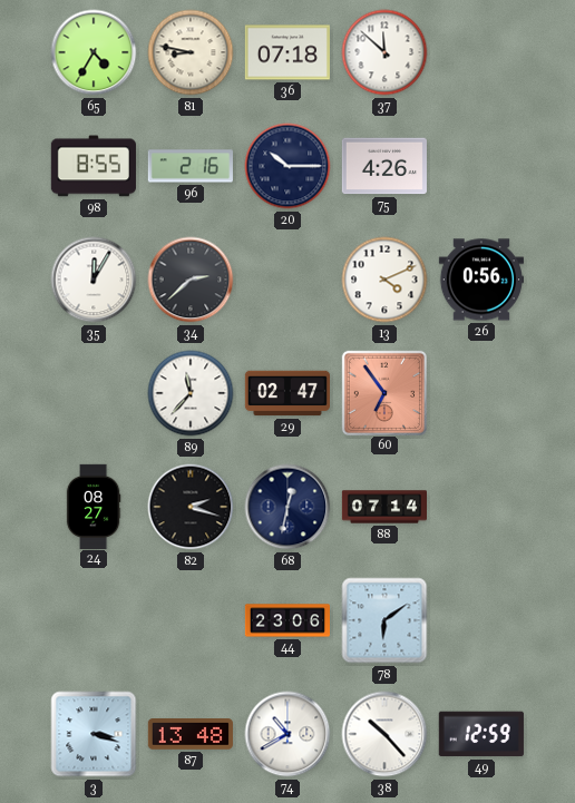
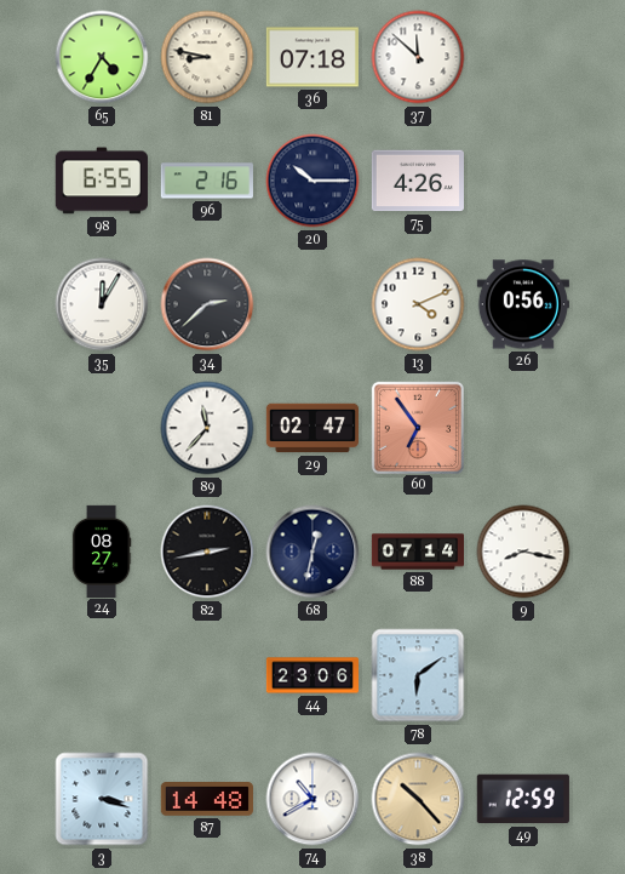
98: 8:55 -> 6:55
82: 2:18 -> 2:43
9: none -> 8:17
87: 13:48 -> 14:48
38 dial: white -> champagne
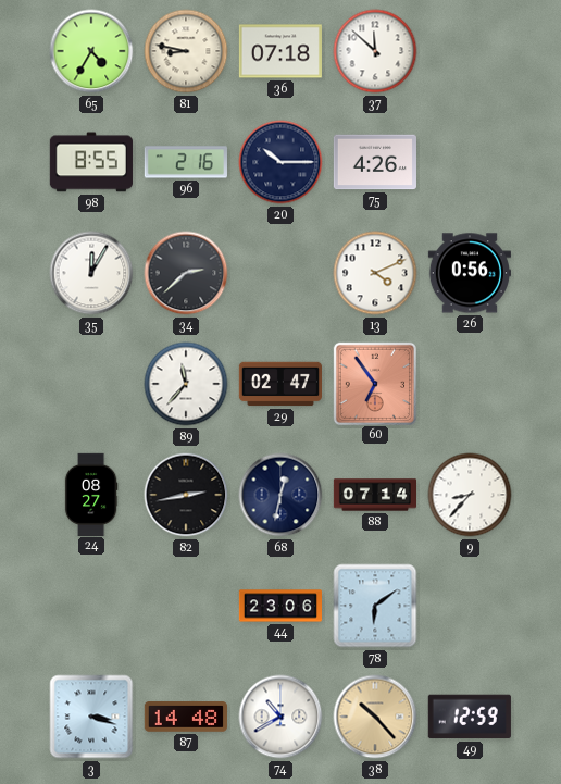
98: 6:55 -> 8:55
9: 8:17 -> 8:37
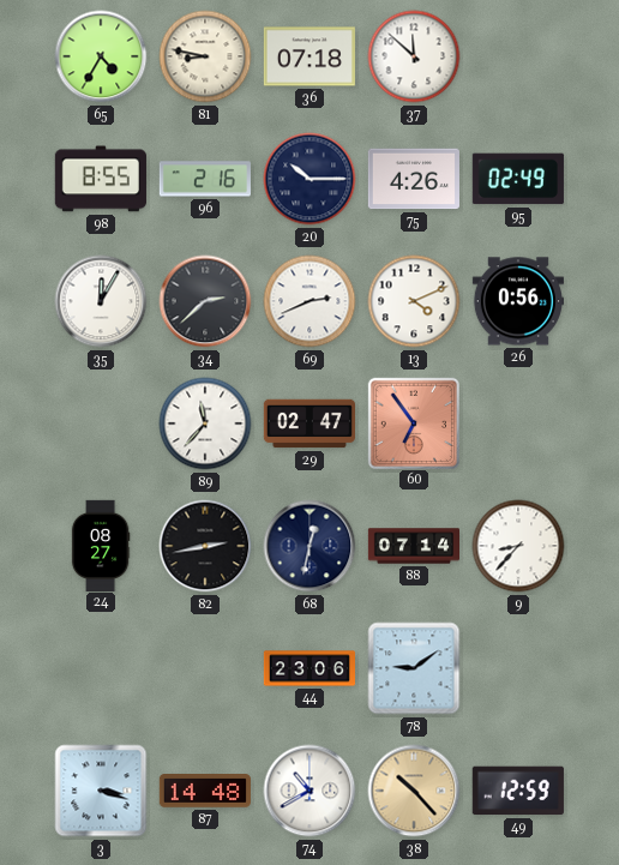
95: none -> 02:49
69: none -> 2:41
78: 6:09 -> 9:09
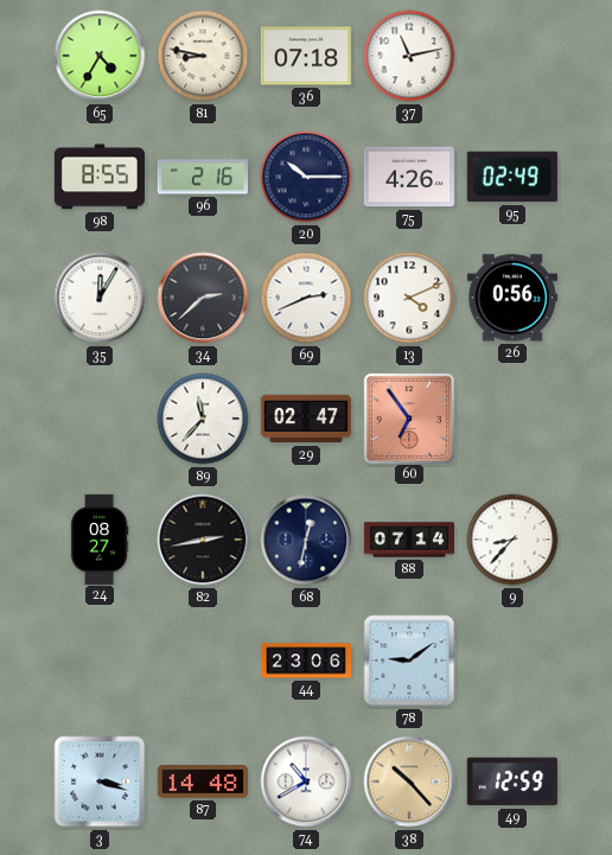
37: 11:52 -> 11:13
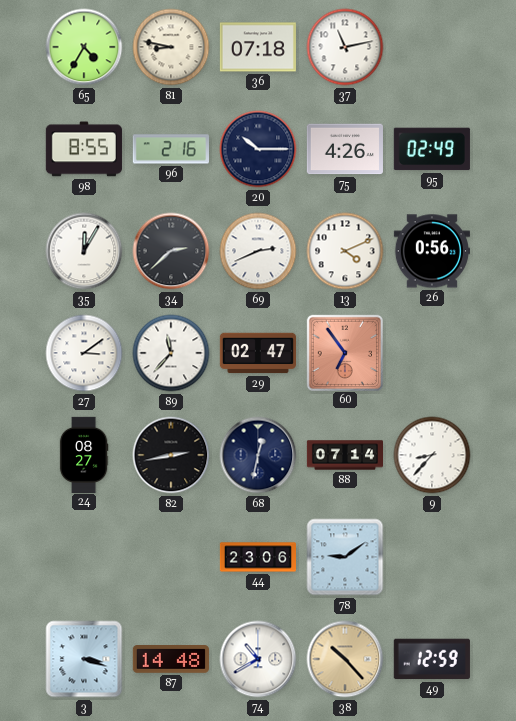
27: none -> 3:09
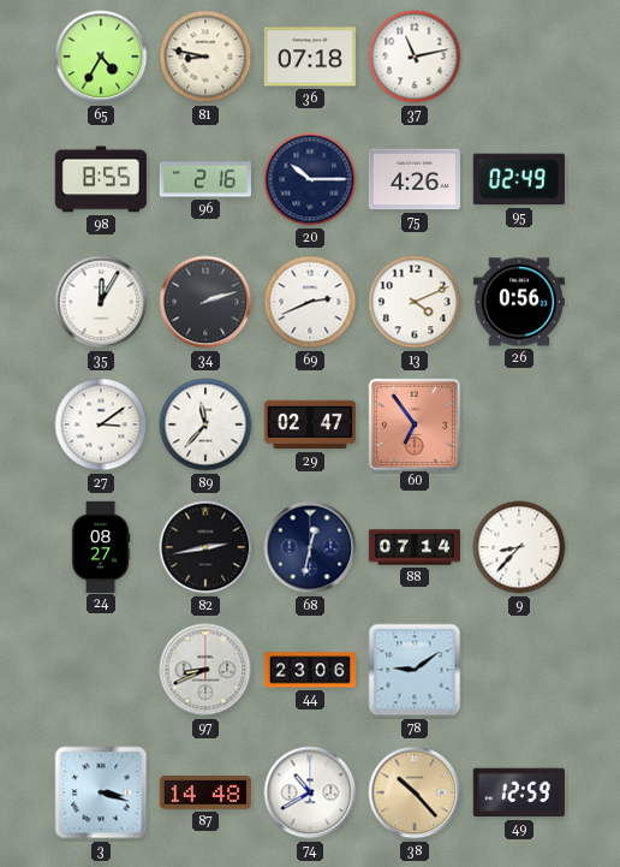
34: 2:38 -> 2:12
97: none -> 8:41
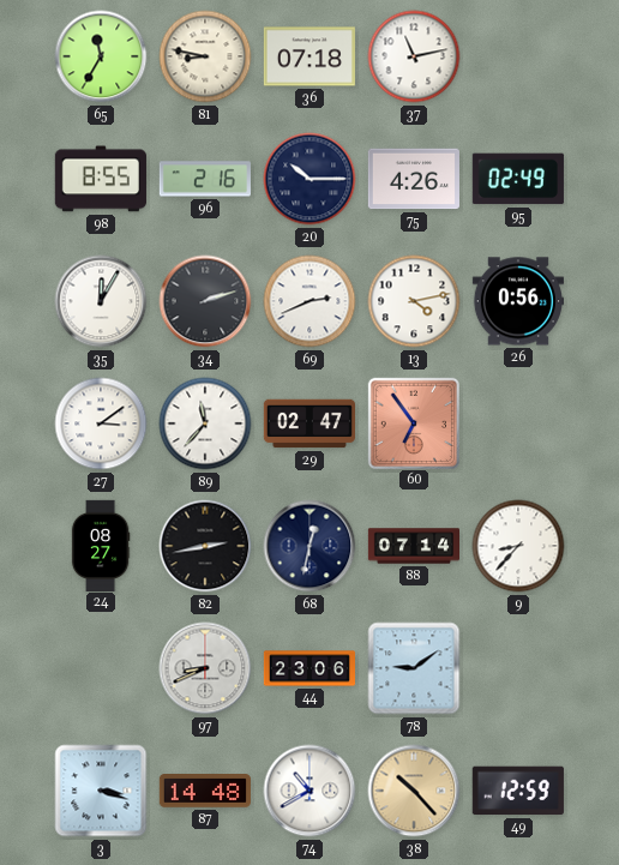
65: 4:35 -> 11:35
13: 4:11 -> 4:13
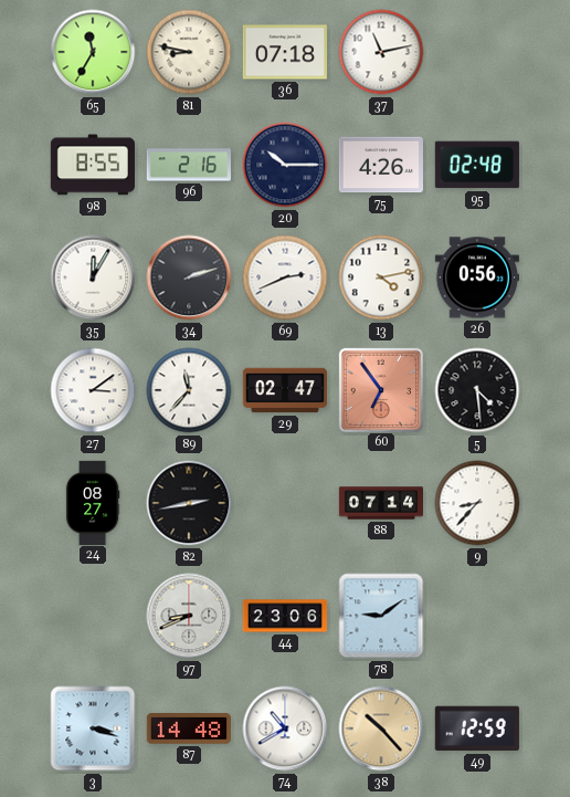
95: 02:49 -> 02:48
5: none -> 4:29
68: 12:32 -> none
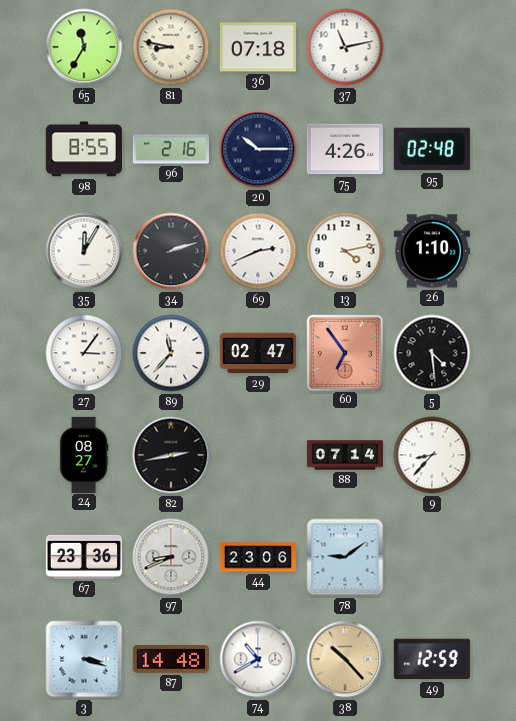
26: 0:56 -> 1:10
27: 3:09 -> 3:06
67: none -> 23:36
